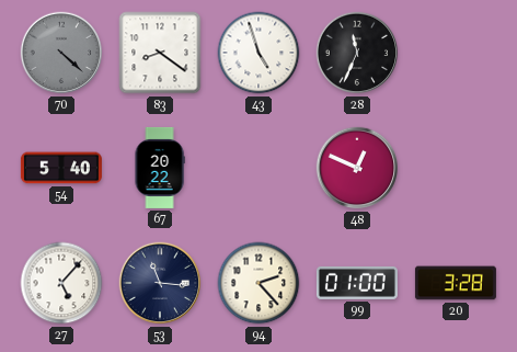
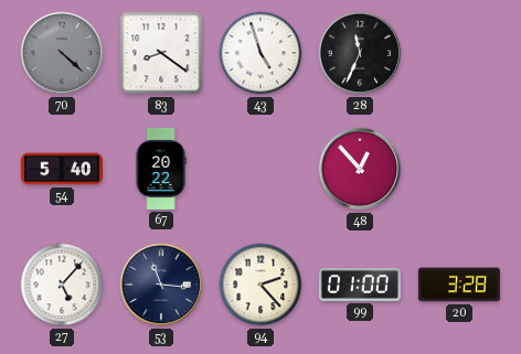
48: 12:49 -> 12:53
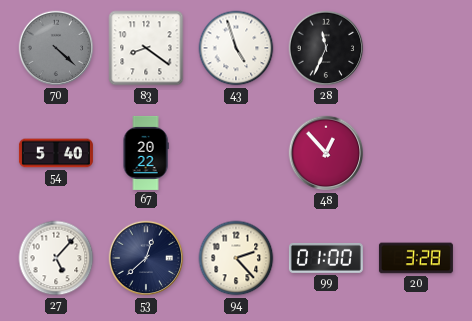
53: 11:16 -> 12:38
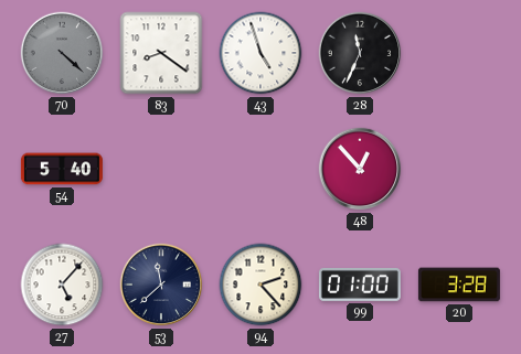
67: 20:22 -> none
53: 12:38 -> 11:38
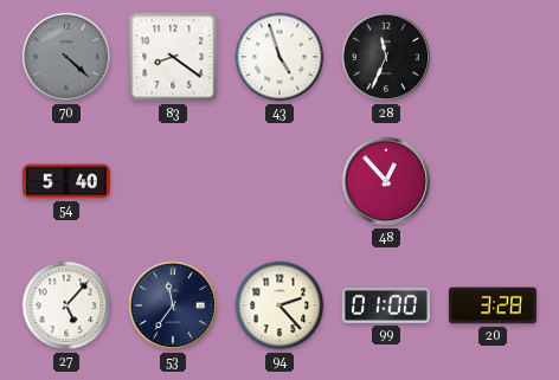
53: 11:38 -> 11:36
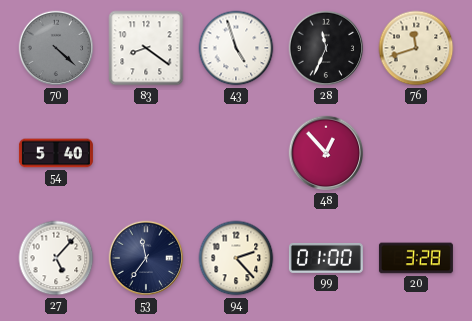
76: none -> 11:42
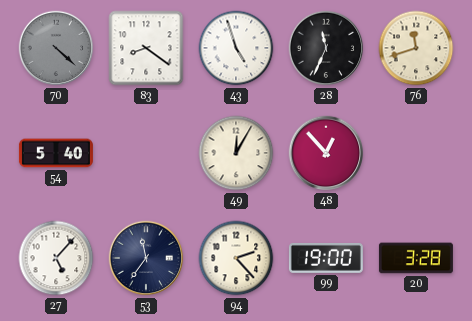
49: none -> 12:05
99: 01:00 -> 19:00
